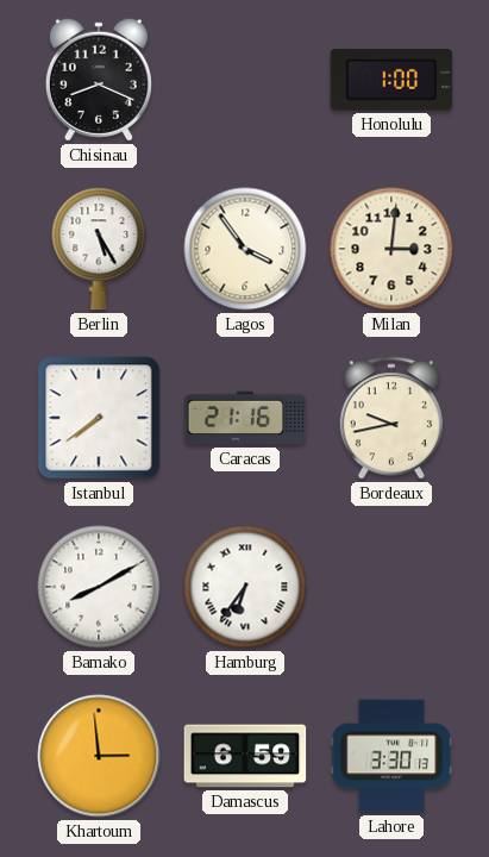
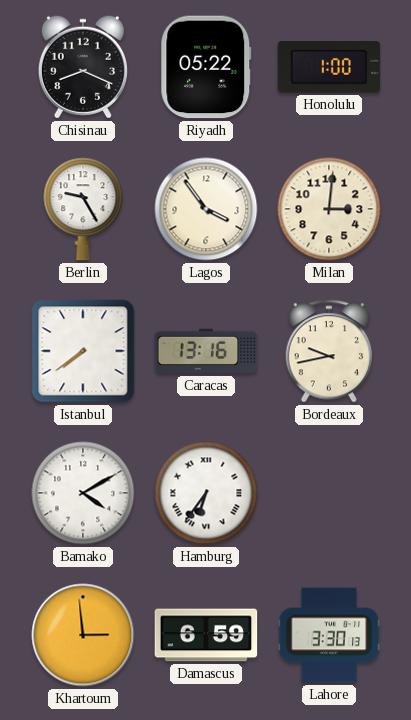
Riyadh: none -> 05:22
Berlin: 5:25 -> 9:25
Caracas: 21:16 -> 13:16
Bamako: 8:10 -> 4:10
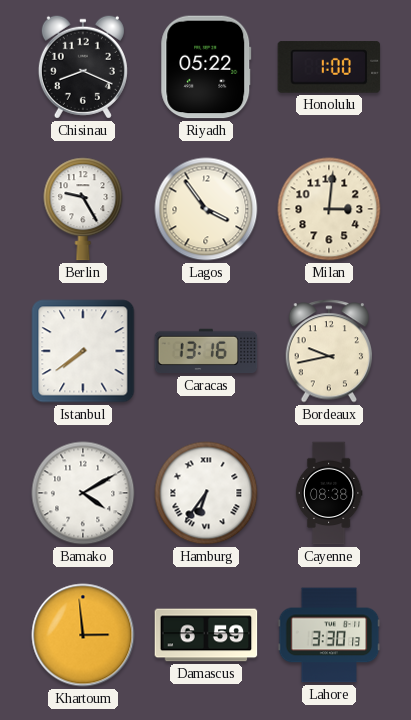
Cayenne: none -> 08:38
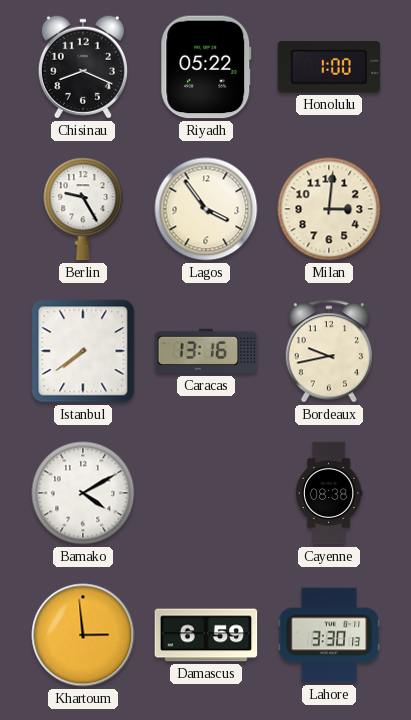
Hamburg: 6:36 -> none
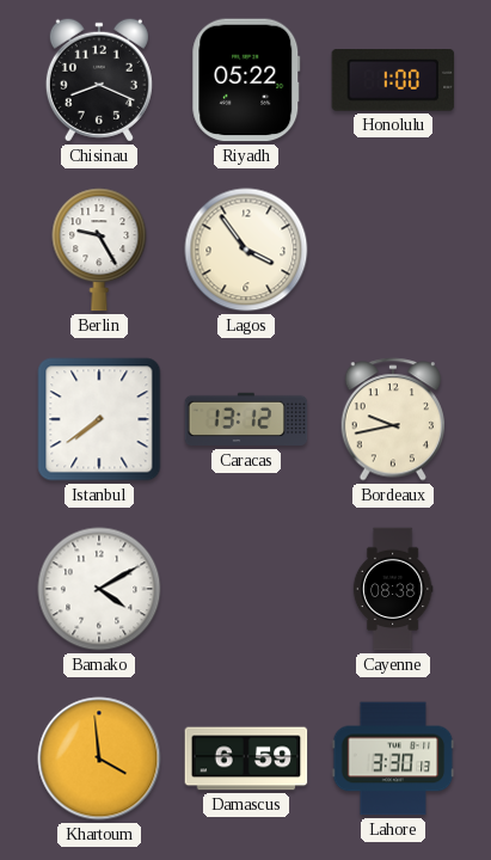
Milan: 3:01 -> none
Caracas: 13:16 -> 13:12
Khartoum: 2:59 -> 3:59
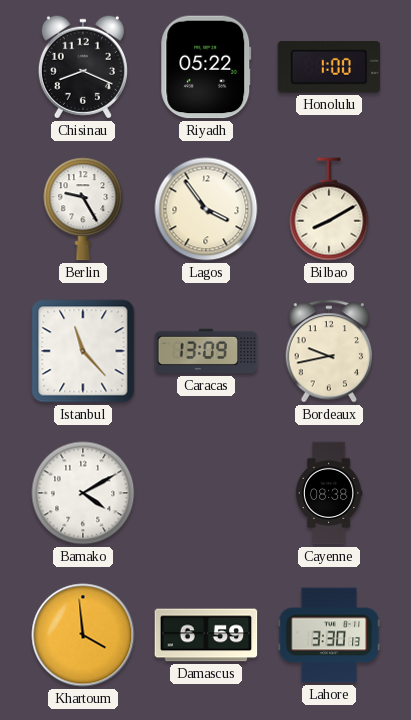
Bilbao: none -> 8:10
Istanbul: 7:39 -> 11:23
Caracas: 13:12 -> 13:09
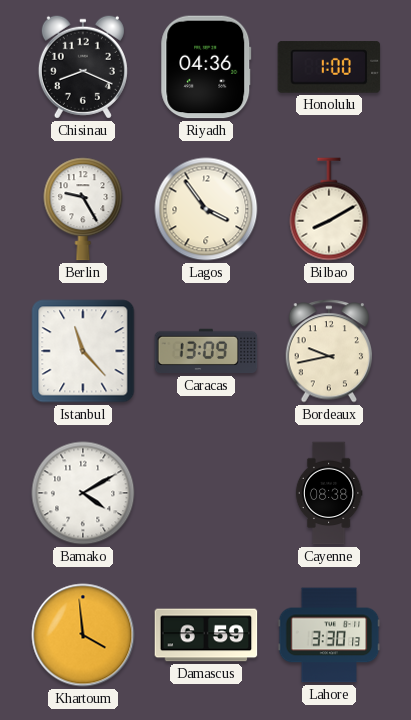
Riyadh: 05:22 -> 04:36
